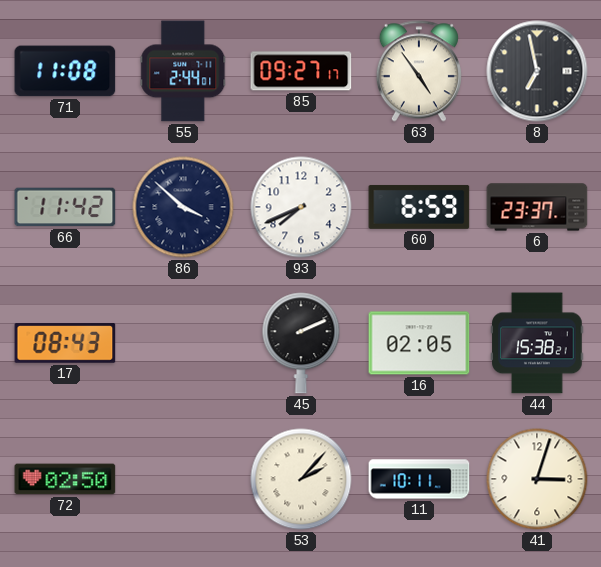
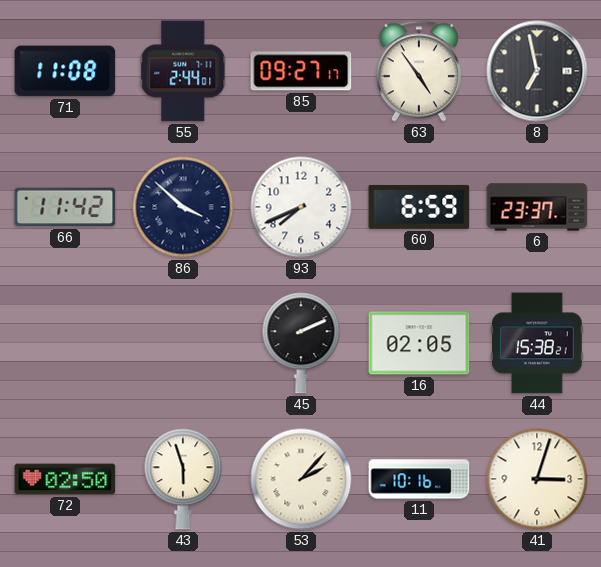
17: 08:43 -> none
43: none -> 5:57
11: 10:11 -> 10:16
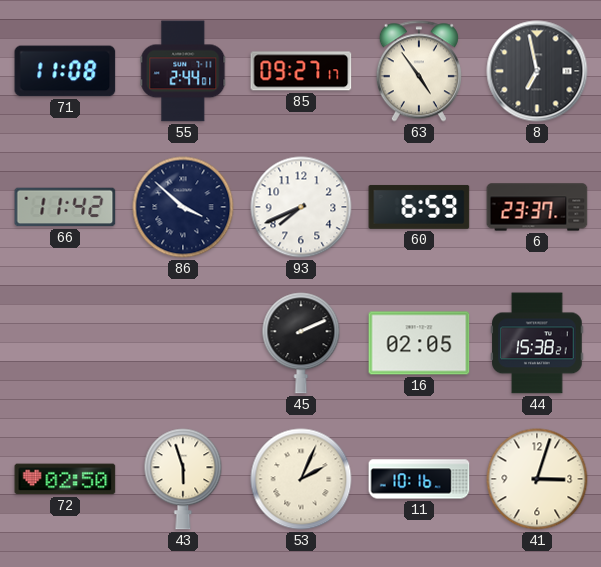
53: 2:07 -> 2:04
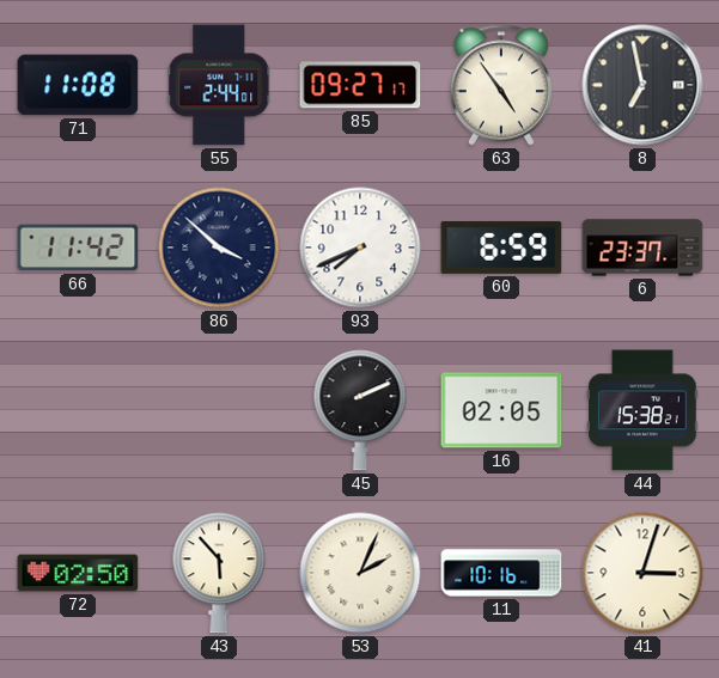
43: 5:57 -> 5:53
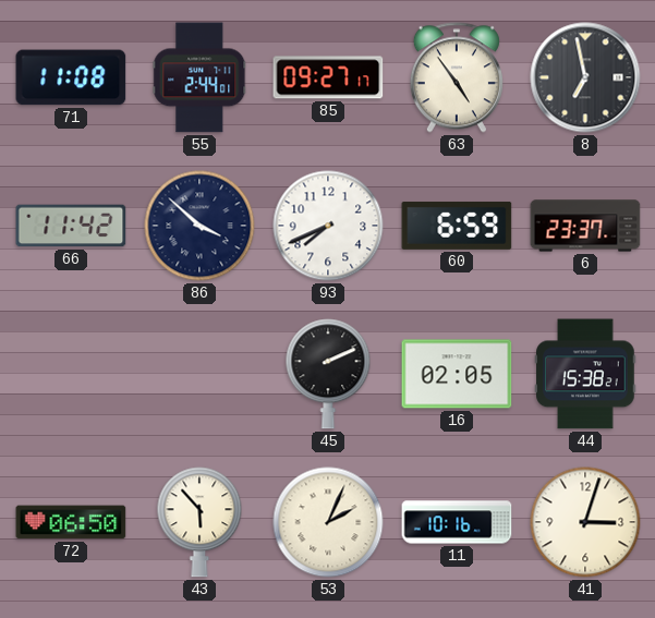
72: 02:50 -> 06:50
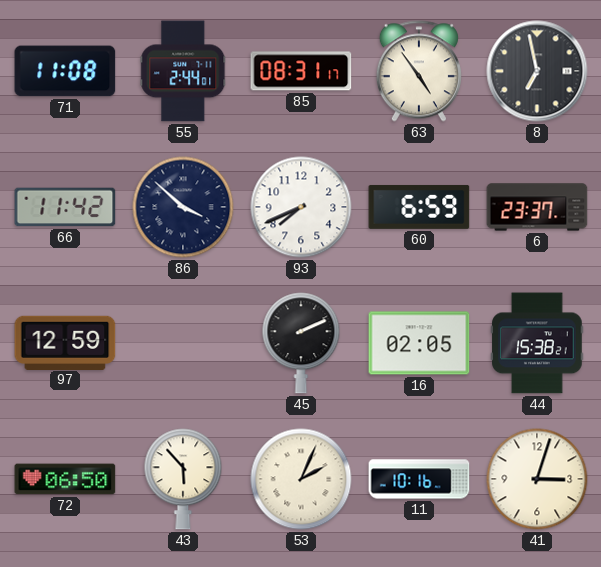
85: 09:27 -> 08:31
97: none -> 12:59
